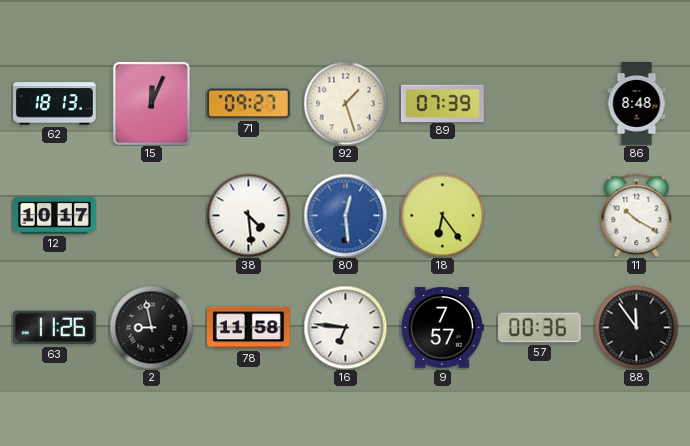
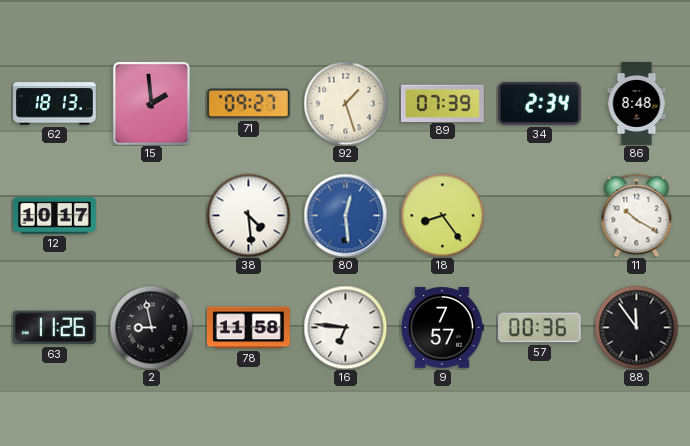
15: 12:04 -> 1:59
34: none -> 2:34
18: 6:24 -> 8:24
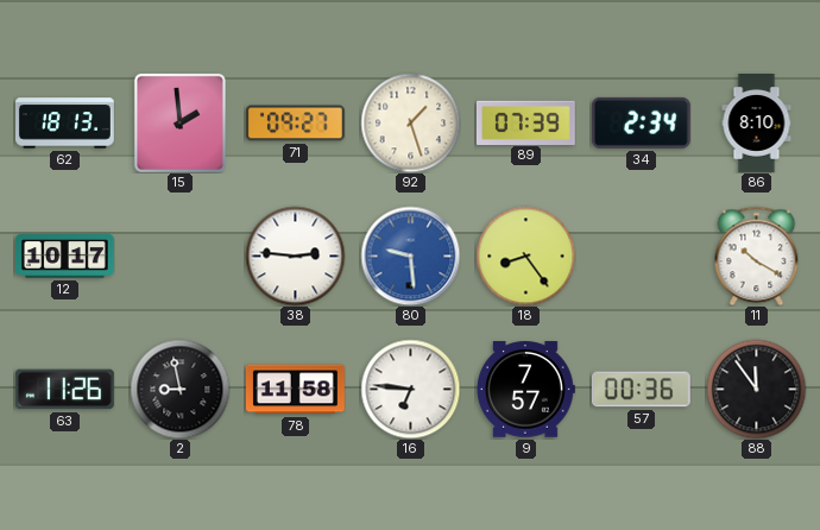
86: 8:48 -> 8:10
38: 4:29 -> 2:46
80: 12:29 -> 9:29
